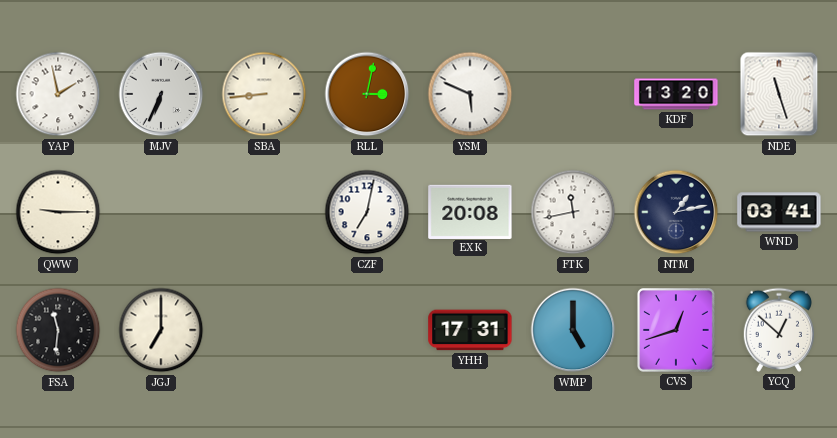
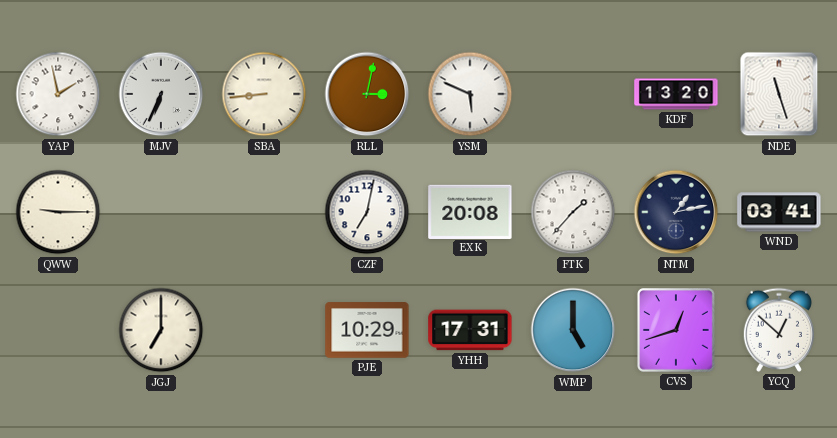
FTK: 11:43 -> 1:37
FSA: 11:31 -> none
PJE: none -> 10:29
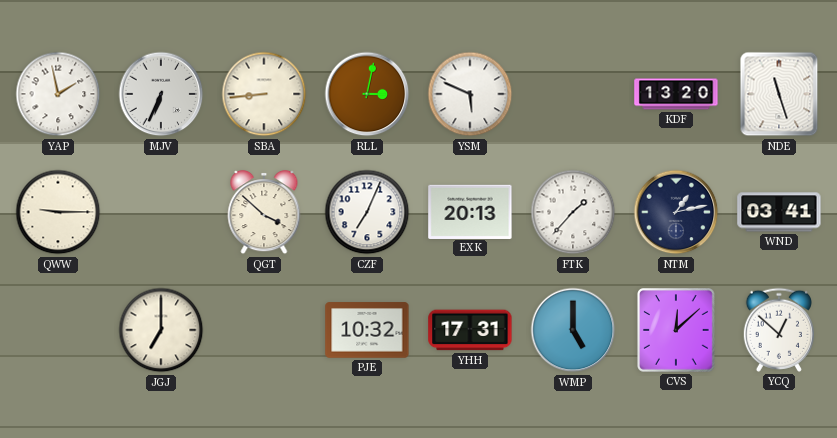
QGT: none -> 3:52
CZF: 7:02 -> 7:04
EXK: 20:08 -> 20:13
PJE: 10:29 -> 10:32
CVS: 12:42 -> 12:08
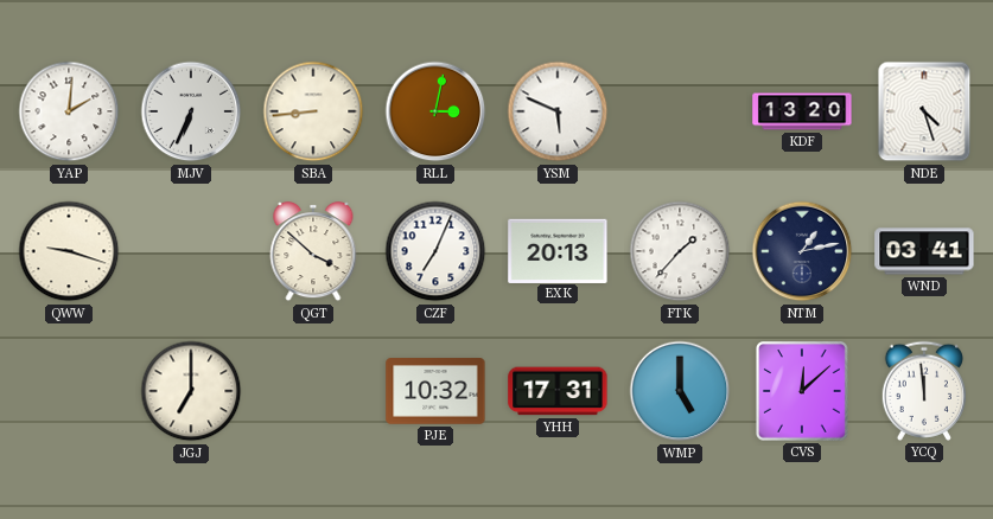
YAP: 1:58 -> 2:01
NDE: 11:27 -> 4:27
QWW: 9:15 -> 9:18
YCQ: 12:52 -> 11:59
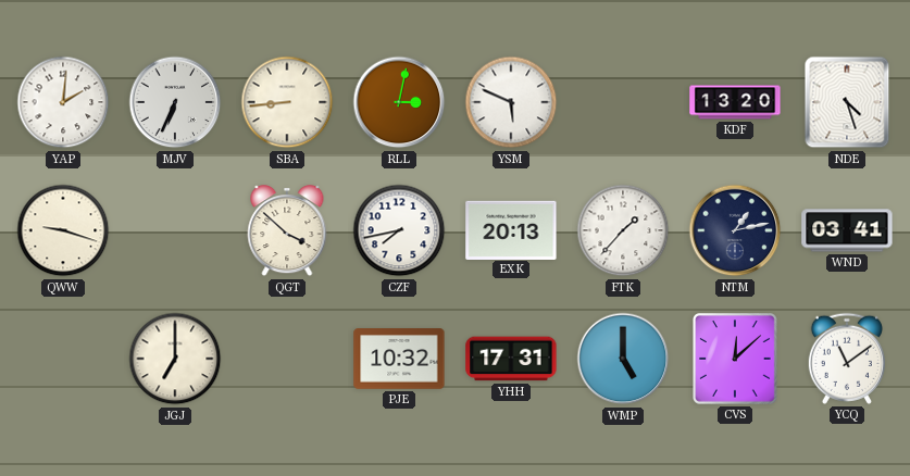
CZF: 7:04 -> 7:43
YCQ: 11:59 -> 11:09
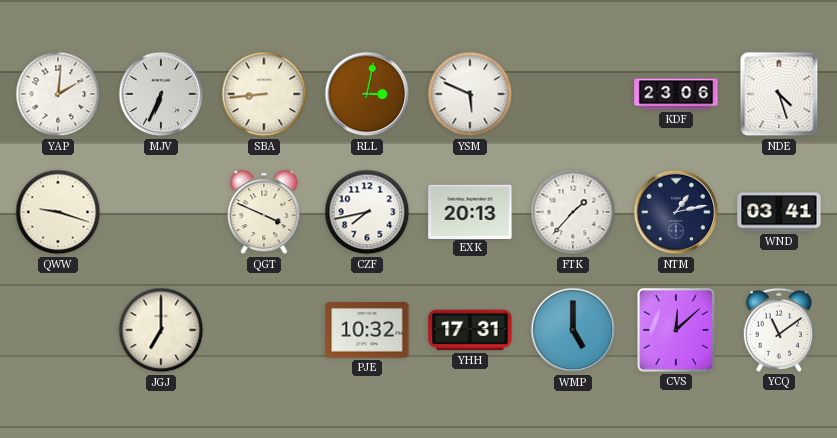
KDF: 13:20 -> 23:06
QGT: 3:52 -> 3:49
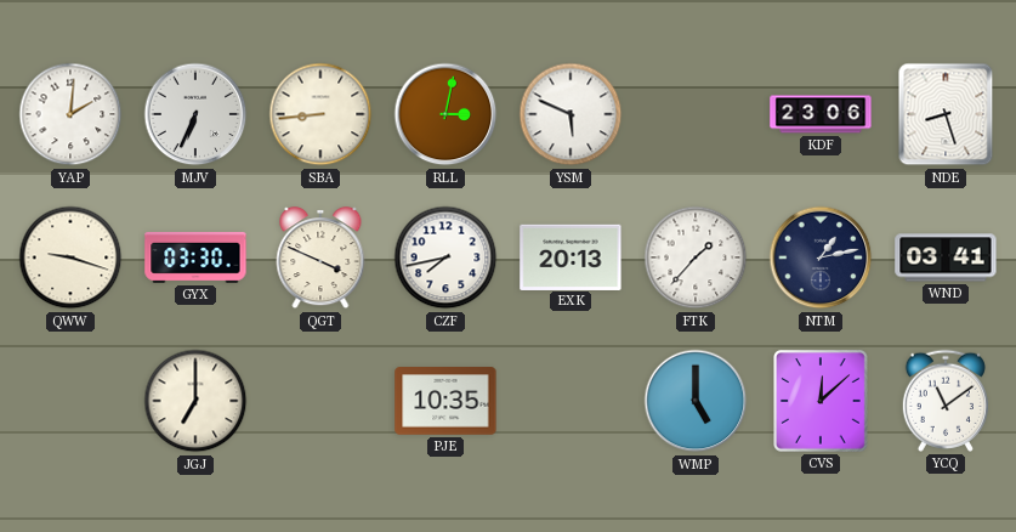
NDE: 4:27 -> 8:27
GYX: none -> 03:30
PJE: 10:32 -> 10:35
YHH: 17:31 -> none
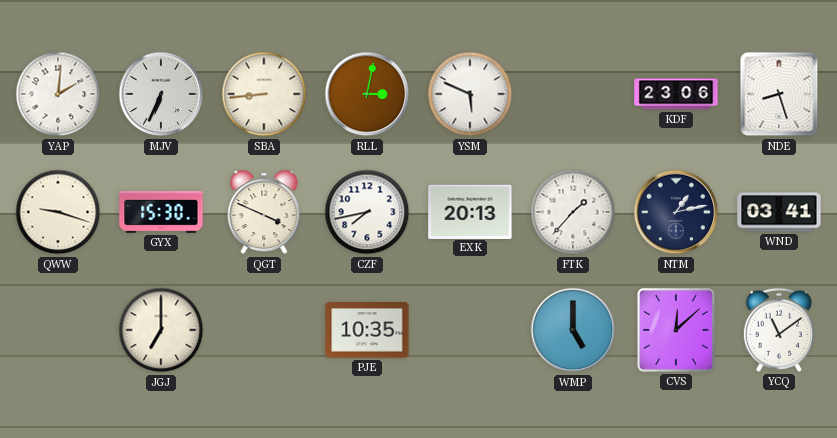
GYX: 03:30 -> 15:30
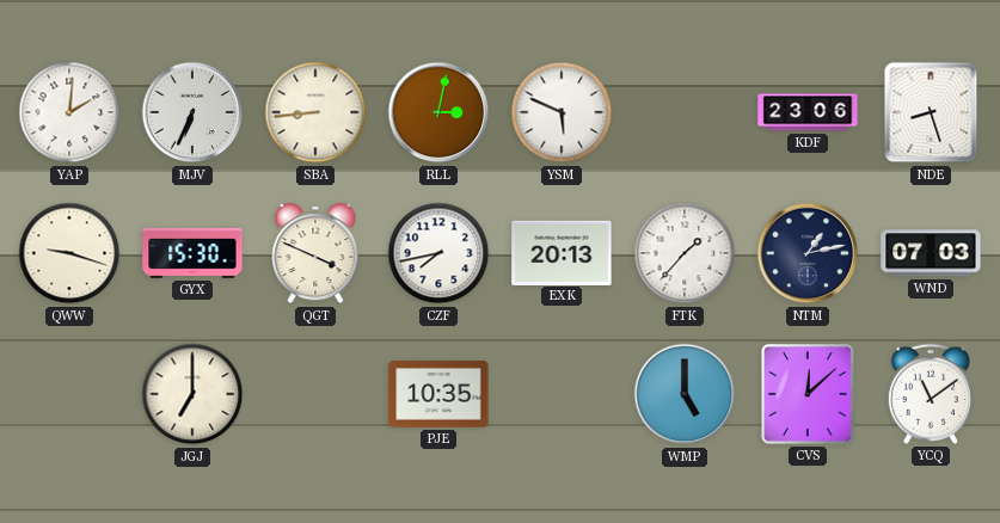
WND: 03:41 -> 07:03
